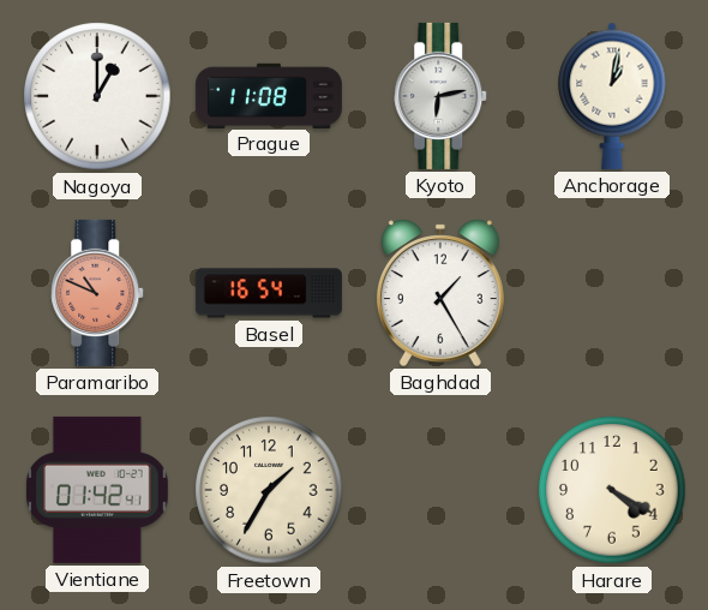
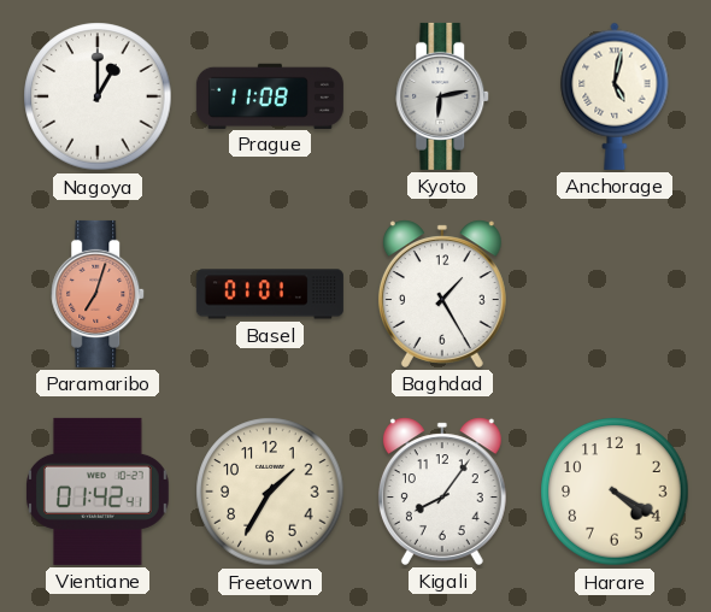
Anchorage: 1:02 -> 5:02
Paramaribo: 10:49 -> 7:03
Basel: 16:54 -> 01:01
Kigali: none -> 8:06
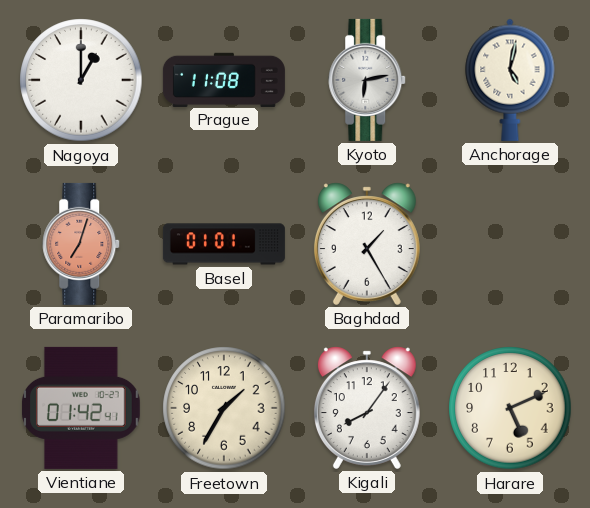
Harare: 4:20 -> 5:11
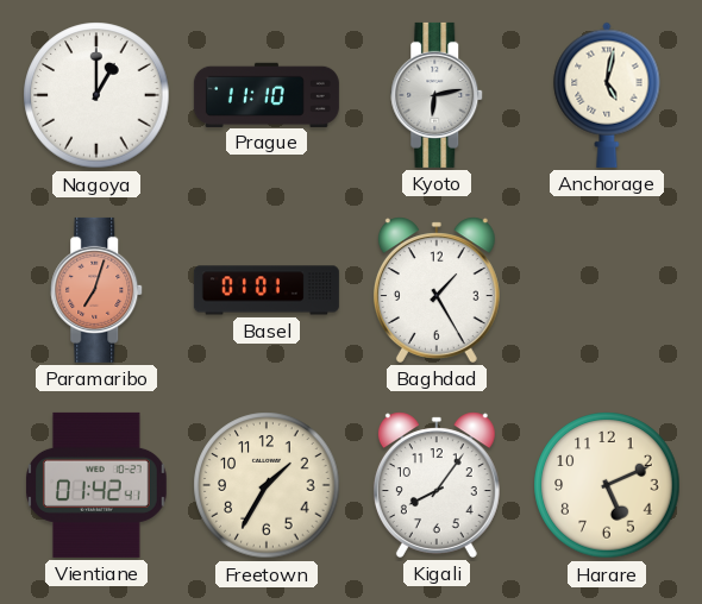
Prague: 11:08 -> 11:10
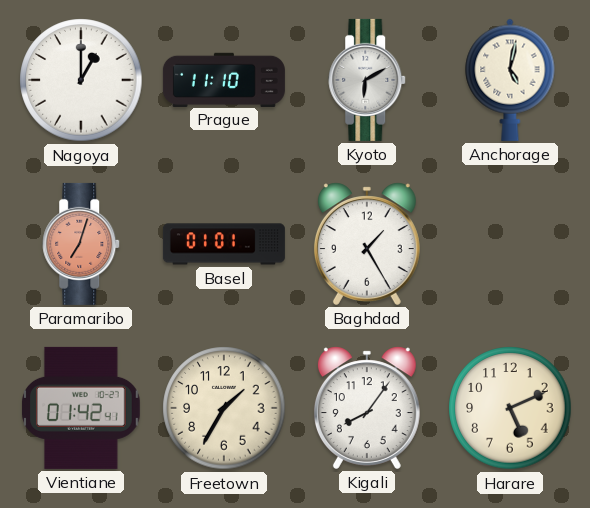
Kyoto: 6:13 -> 6:10
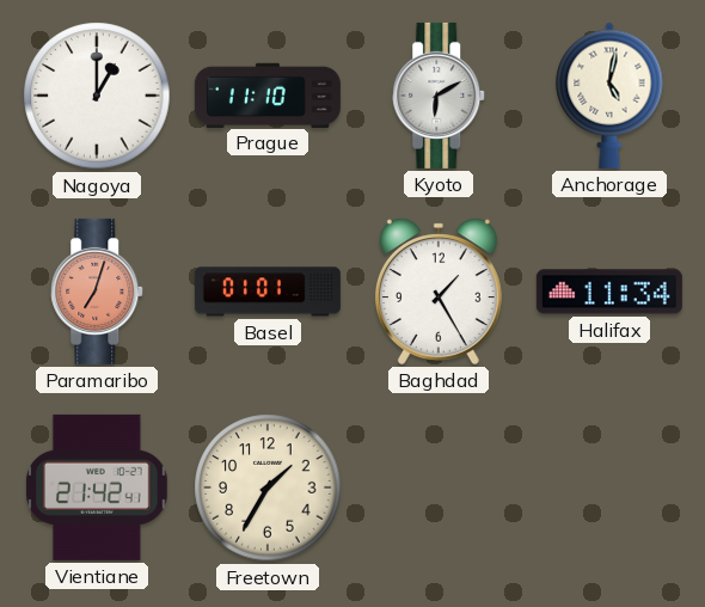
Halifax: none -> 11:34
Vientiane: 01:42 -> 21:42
Kigali: 8:06 -> none
Harare: 5:11 -> none
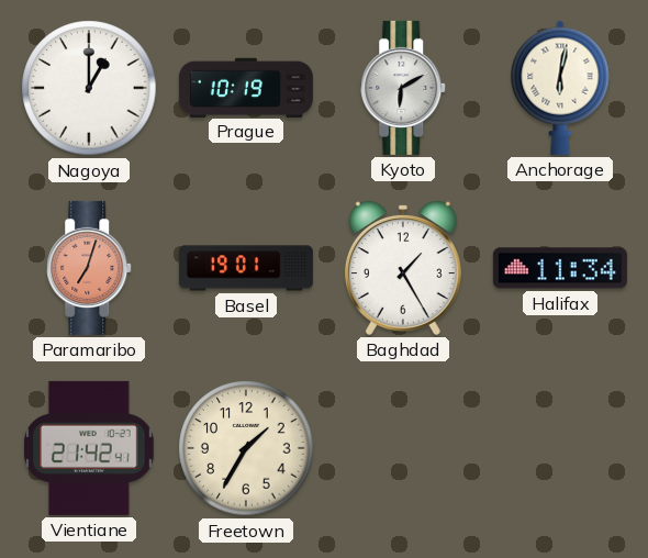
Prague: 11:10 -> 10:19
Anchorage: 5:02 -> 6:02
Basel: 01:01 -> 19:01
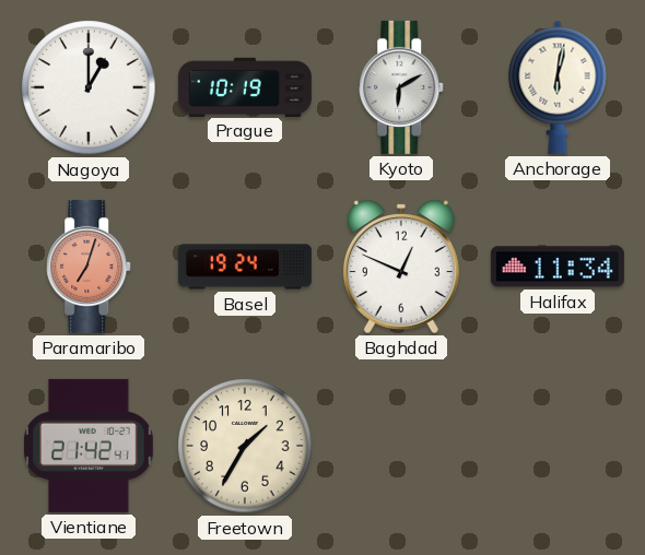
Basel: 19:01 -> 19:24
Baghdad: 1:25 -> 12:49
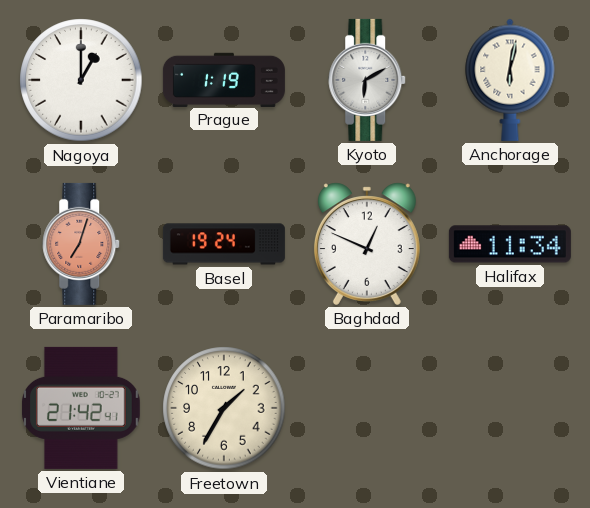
Prague: 10:19 -> 1:19
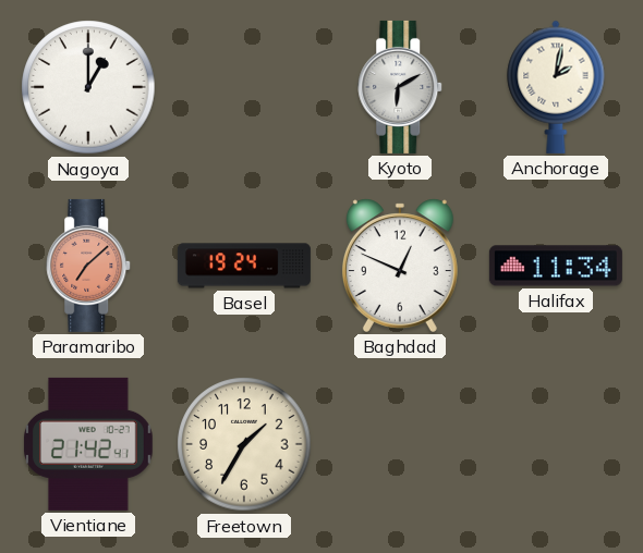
Prague: 1:19 -> none
Anchorage: 6:02 -> 2:02
Paramaribo: 7:03 -> 7:08
